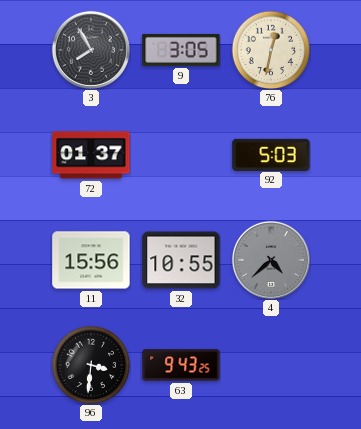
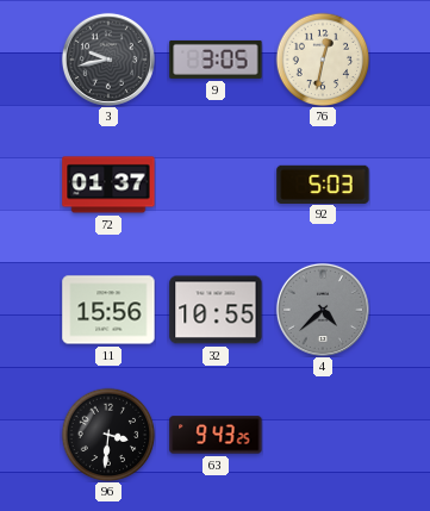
3: 7:55 -> 9:43
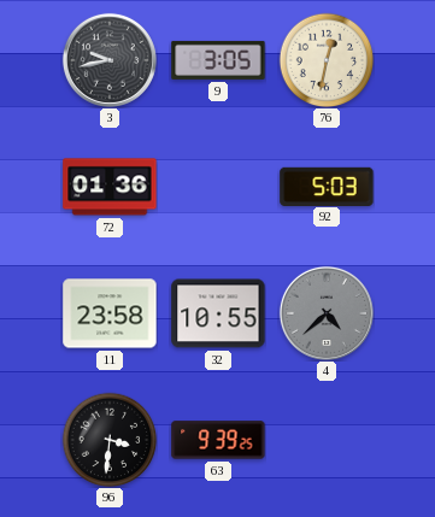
72: 01:37 -> 01:36
11: 15:56 -> 23:58
63: 9:43 -> 9:39
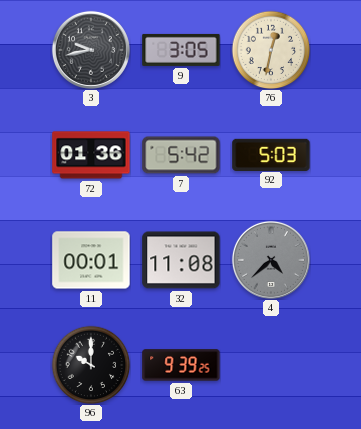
7: none -> 5:42
11: 23:58 -> 00:01
32: 10:55 -> 11:08
96: 3:31 -> 10:00
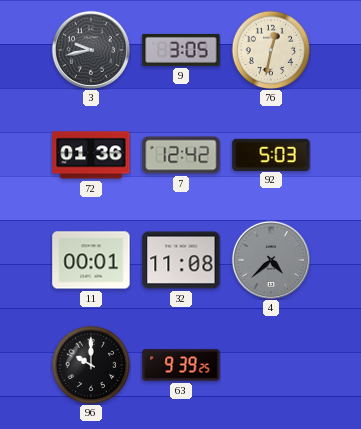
7: 5:42 -> 12:42
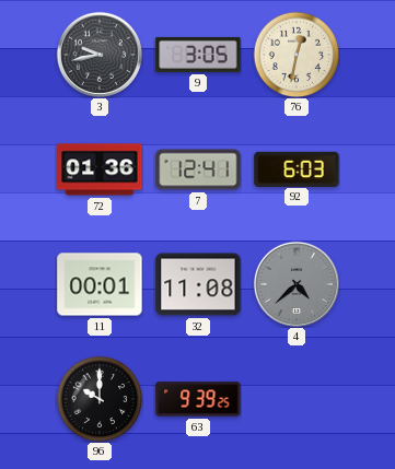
7: 12:42 -> 12:41
92: 5:03 -> 6:03
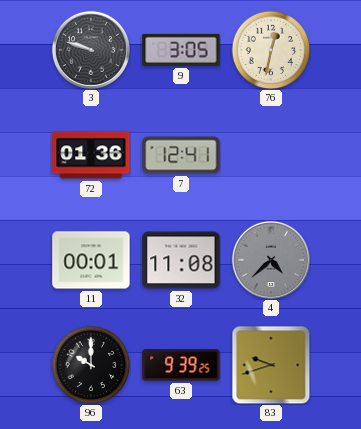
3: 9:43 -> 9:48
92: 6:03 -> none
83: none -> 9:42
